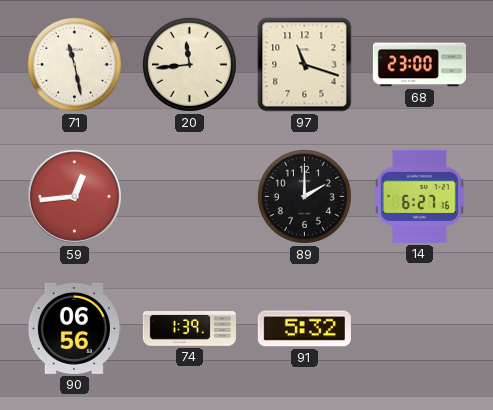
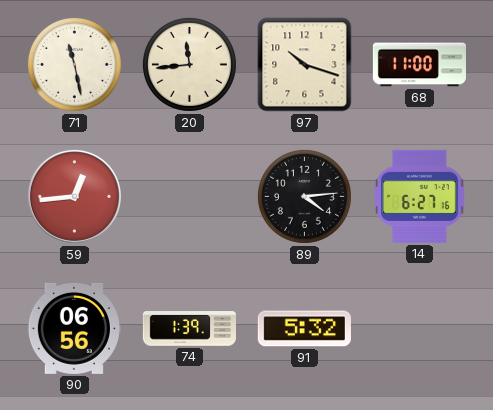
97: 11:18 -> 10:18
68: 23:00 -> 11:00
89: 2:00 -> 4:14
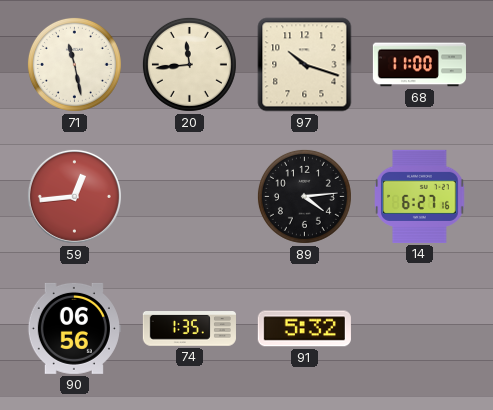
74: 1:39 -> 1:35
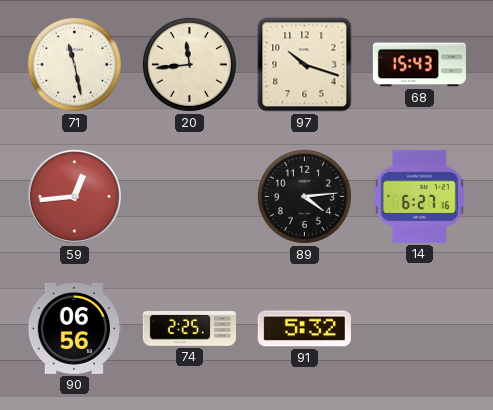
68: 11:00 -> 15:43
74: 1:35 -> 2:25
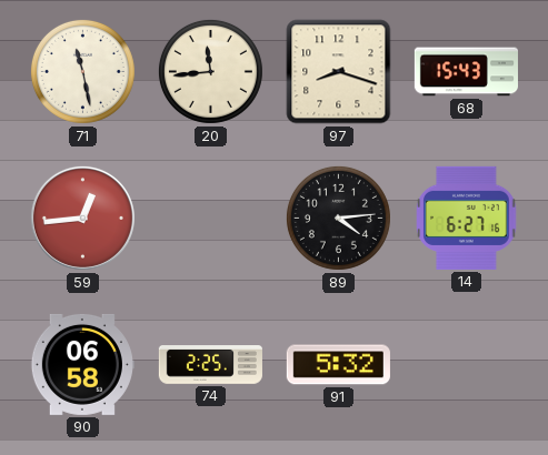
97: 10:18 -> 8:18
90: 06:56 -> 06:58
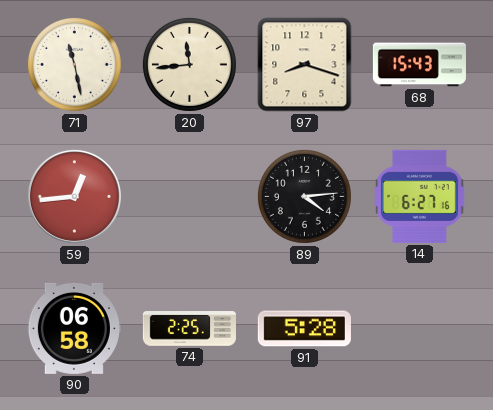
91: 5:32 -> 5:28
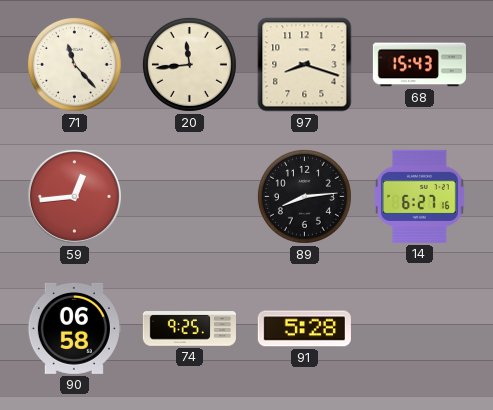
71: 11:28 -> 11:23
89: 4:14 -> 8:14
74: 2:25 -> 9:25
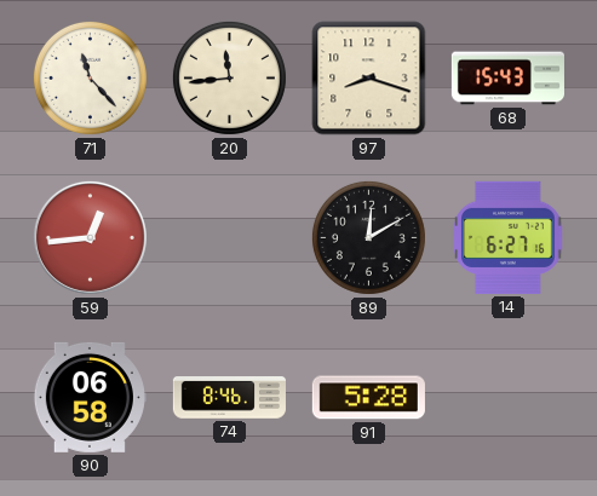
89: 8:14 -> 12:10
74: 9:25 -> 8:46
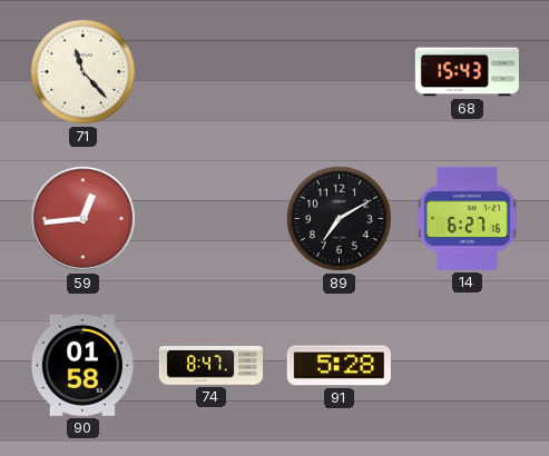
20: 11:44 -> none
97: 8:18 -> none
89: 12:10 -> 7:10
90: 06:58 -> 01:58
74: 8:46 -> 8:47
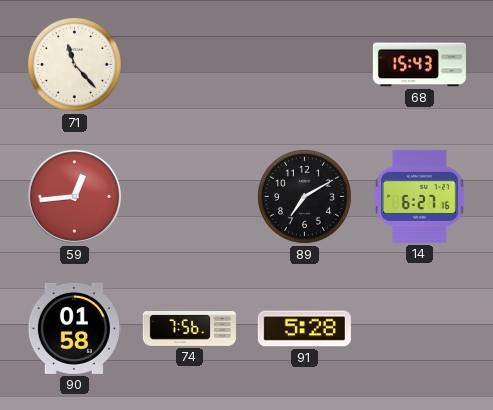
74: 8:47 -> 7:56
